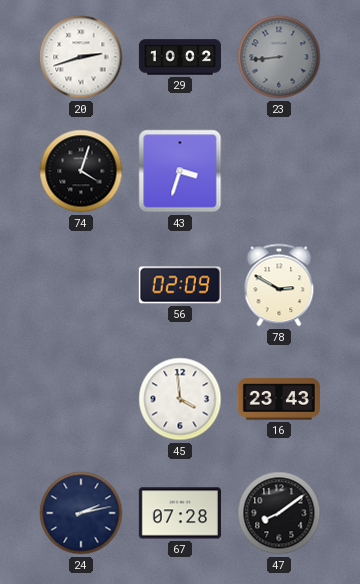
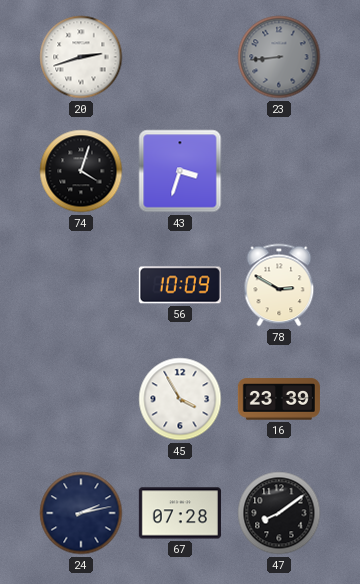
29: 10:02 -> none
56: 02:09 -> 10:09
45: 3:59 -> 3:55
16: 23:43 -> 23:39
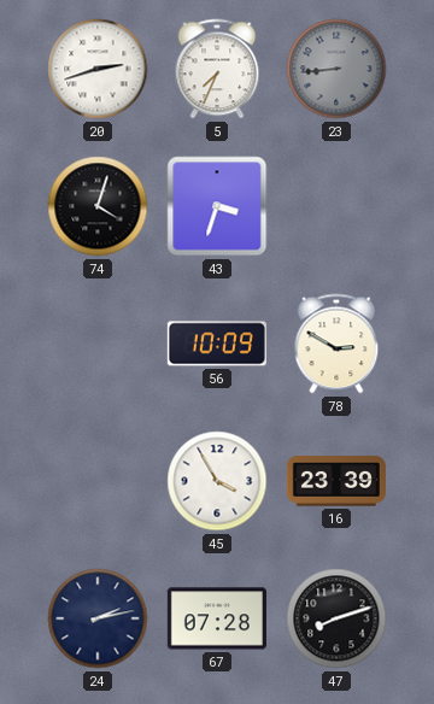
5: none -> 7:34
47: 8:09 -> 8:12
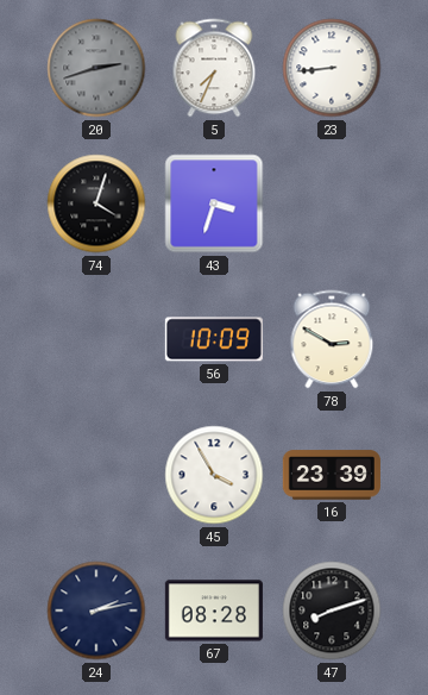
20 dial: white -> grey
23 dial: grey -> white
67: 07:28 -> 08:28
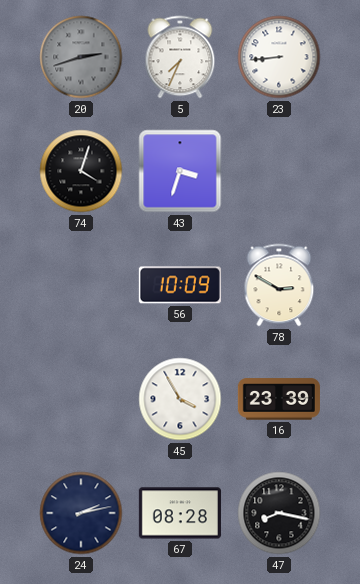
47: 8:12 -> 8:17
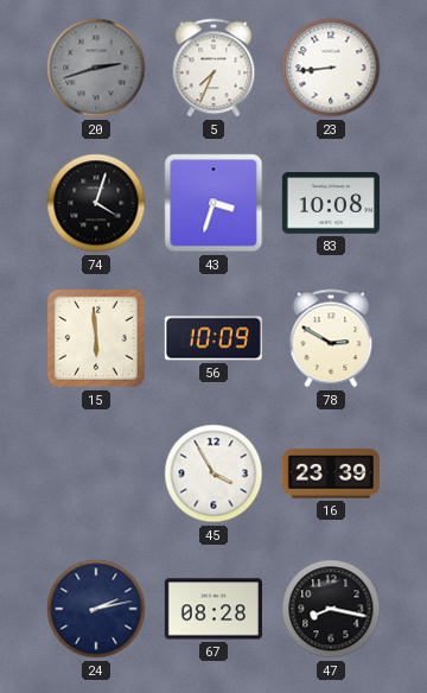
83: none -> 10:08
15: none -> 5:59
